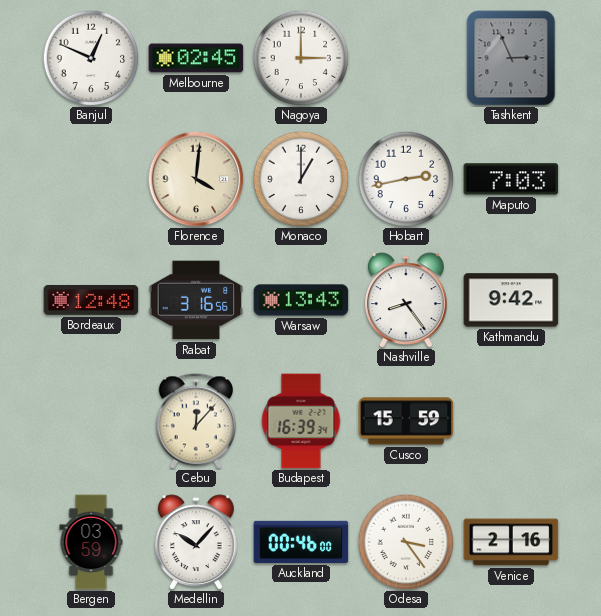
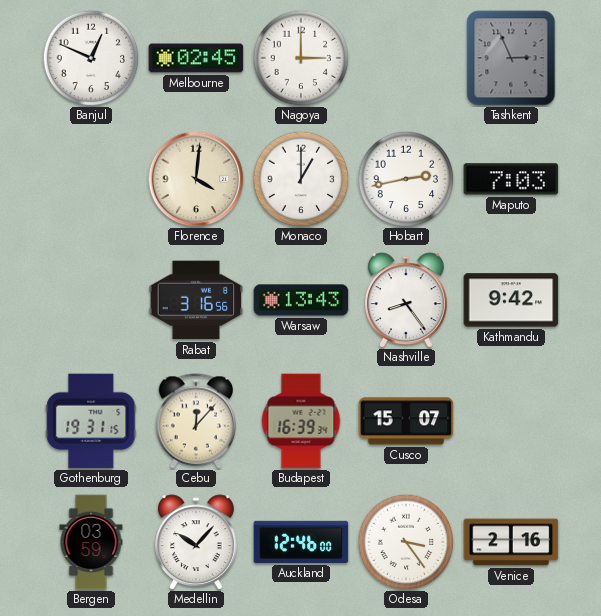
Bordeaux: 12:48 -> none
Gothenburg: none -> 19:31
Cusco: 15:59 -> 15:07
Auckland: 00:46 -> 12:46
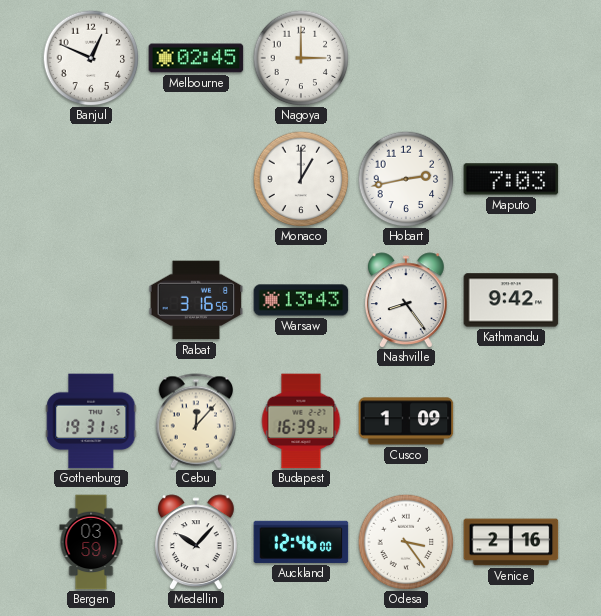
Tashkent: 2:56 -> none
Florence: 4:01 -> none
Cusco: 15:07 -> 1:09
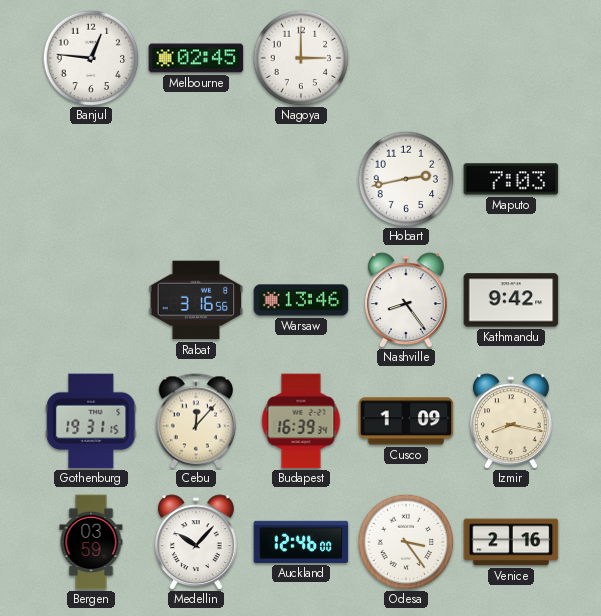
Banjul: 12:49 -> 12:46
Monaco: 1:00 -> none
Warsaw: 13:43 -> 13:46
Izmir: none -> 8:17
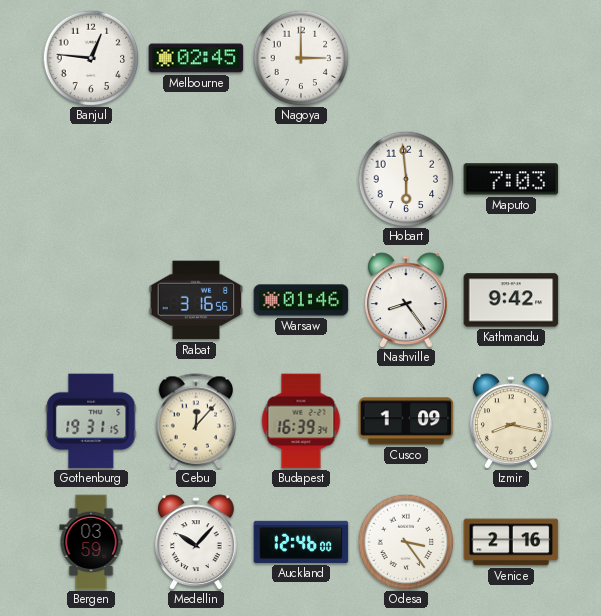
Hobart: 2:43 -> 5:59
Warsaw: 13:46 -> 01:46
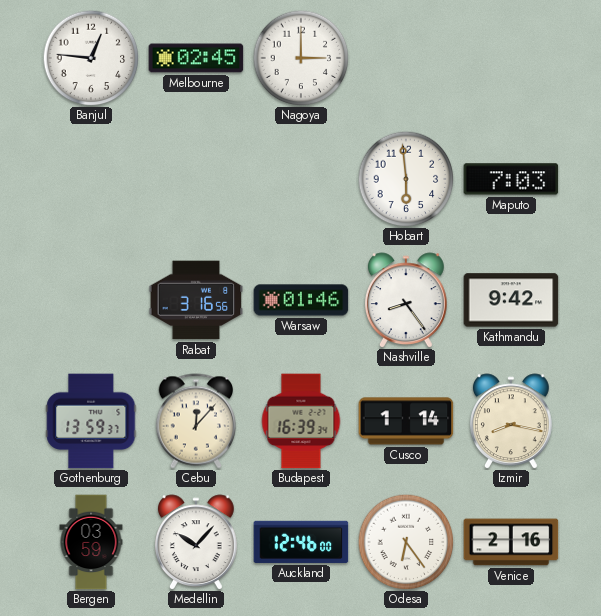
Gothenburg: 19:31 -> 13:59
Cusco: 1:09 -> 1:14
Odesa: 3:24 -> 6:24
